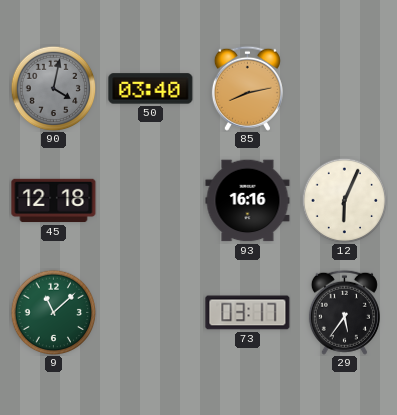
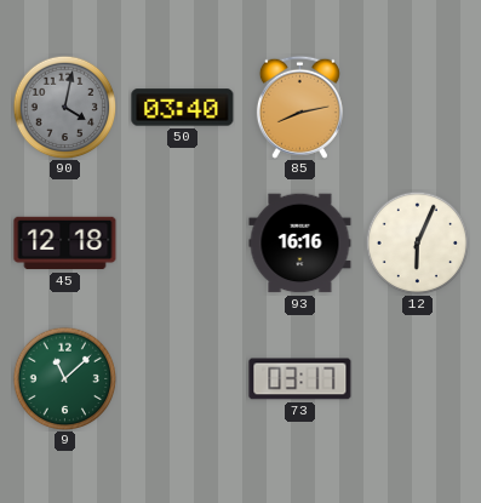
29: 5:36 -> none
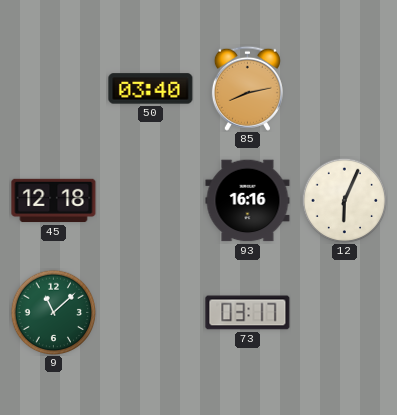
90: 4:02 -> none
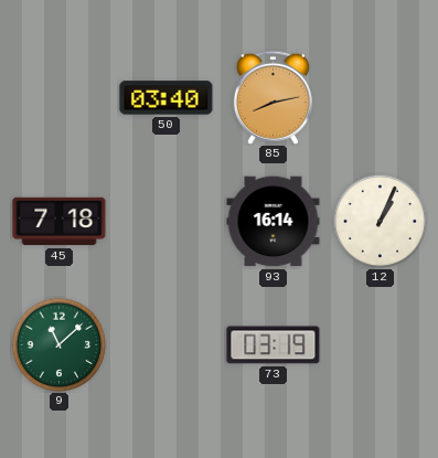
45: 12:18 -> 7:18
93: 16:16 -> 16:14
12: 6:04 -> 1:04
73: 03:17 -> 03:19
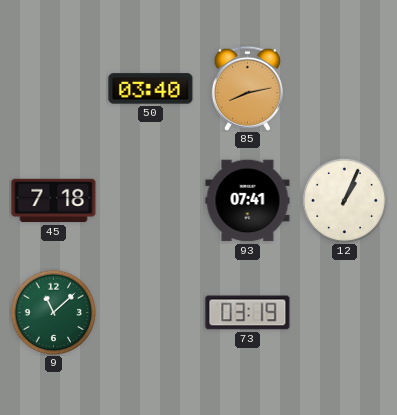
93: 16:14 -> 07:41
